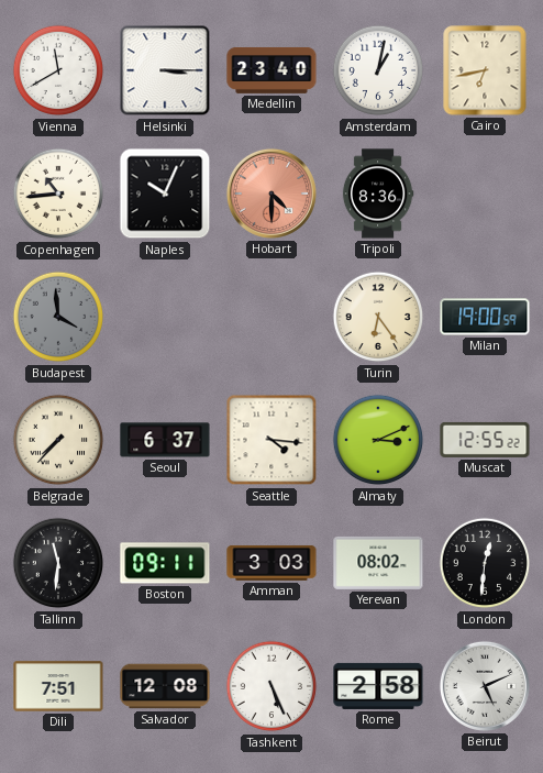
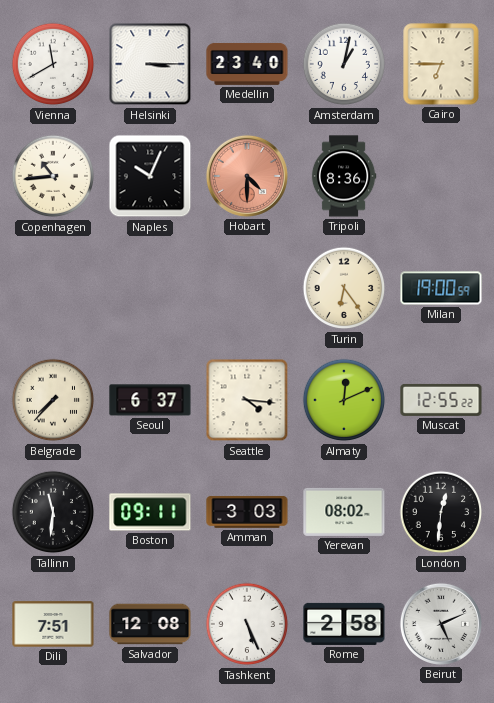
Cairo: 6:43 -> 6:45
Budapest: 3:59 -> none
Almaty: 3:11 -> 12:11
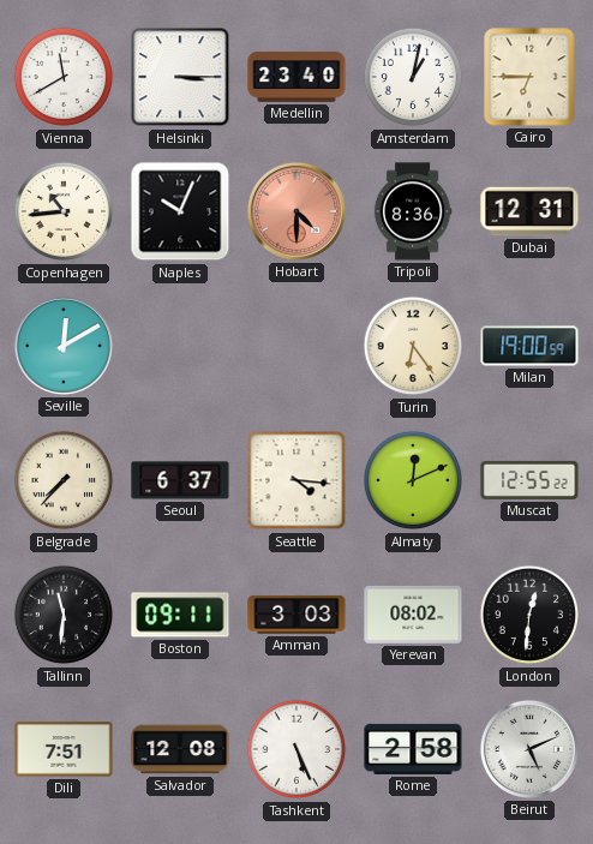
Dubai: none -> 12:31
Seville: none -> 12:10
